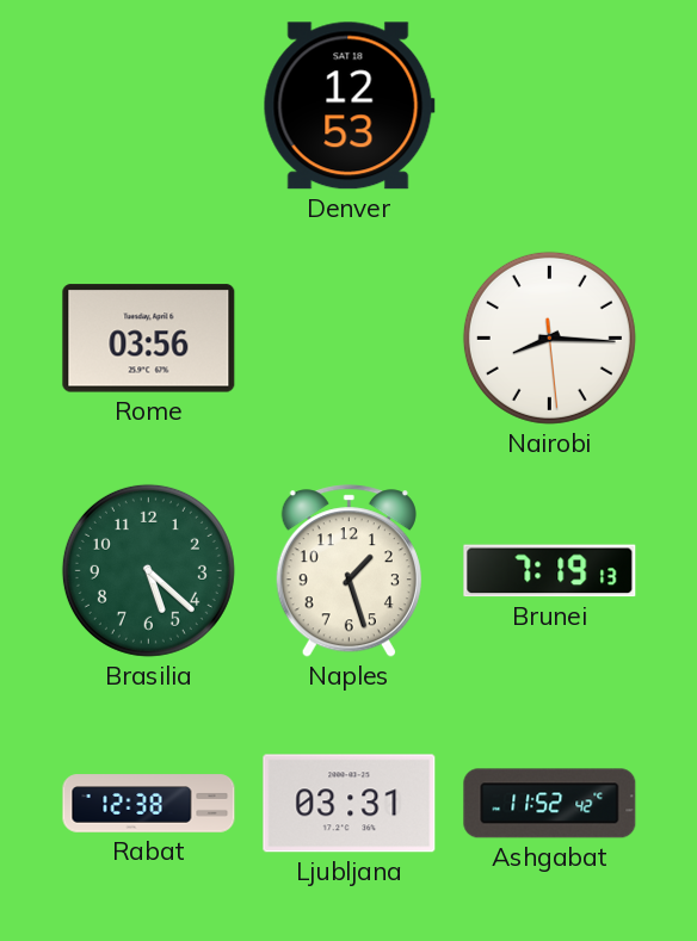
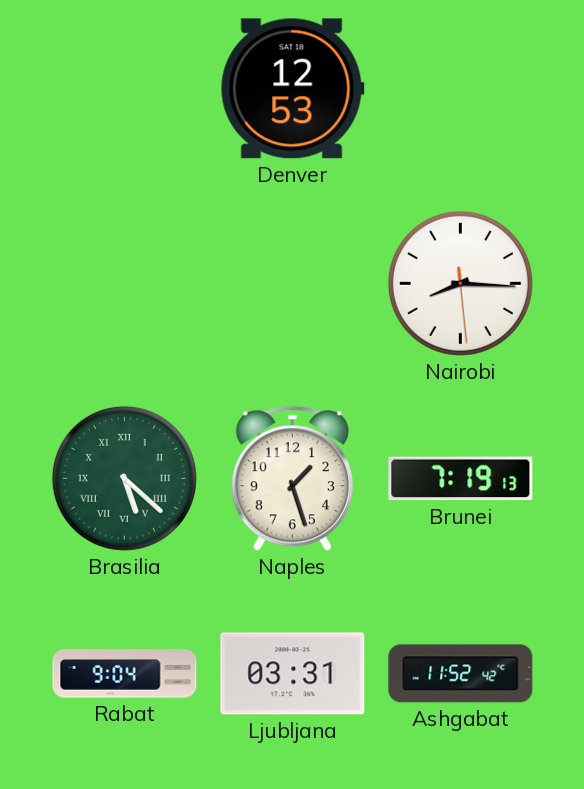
Rome: 03:56 -> none
Brasilia numerals: Arabic -> Roman
Rabat: 12:38 -> 9:04
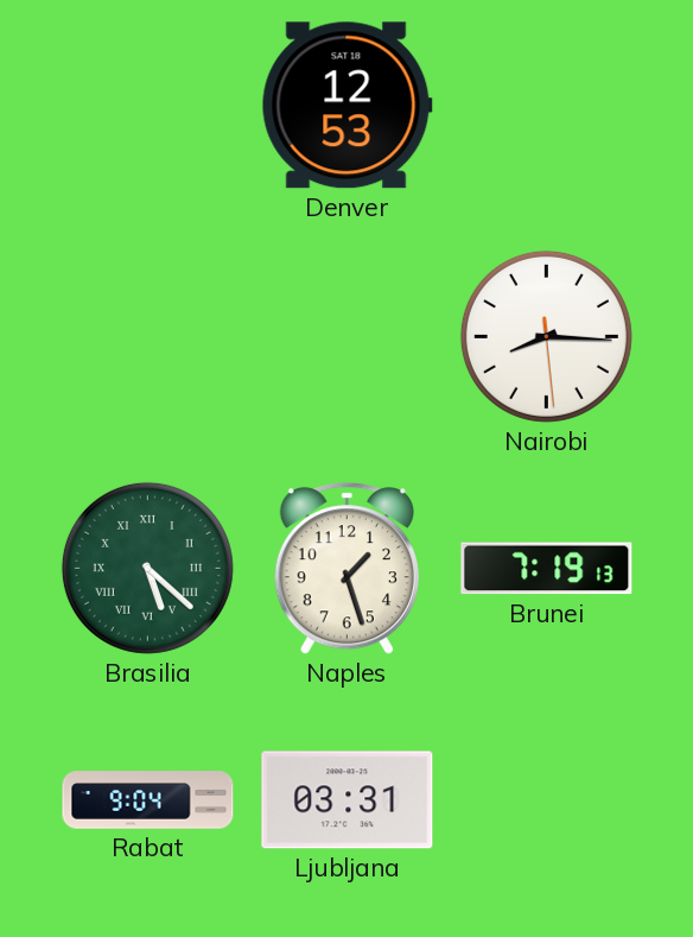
Ashgabat: 11:52 -> none
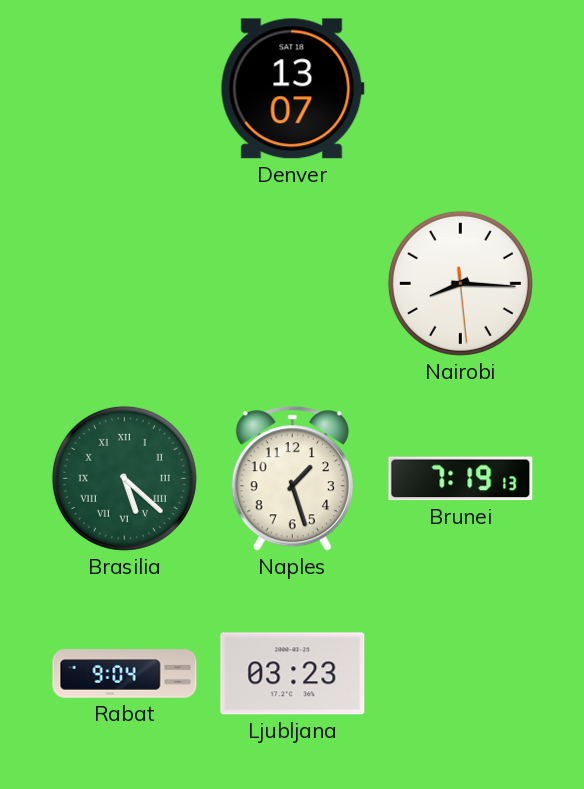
Denver: 12:53 -> 13:07
Ljubljana: 03:31 -> 03:23
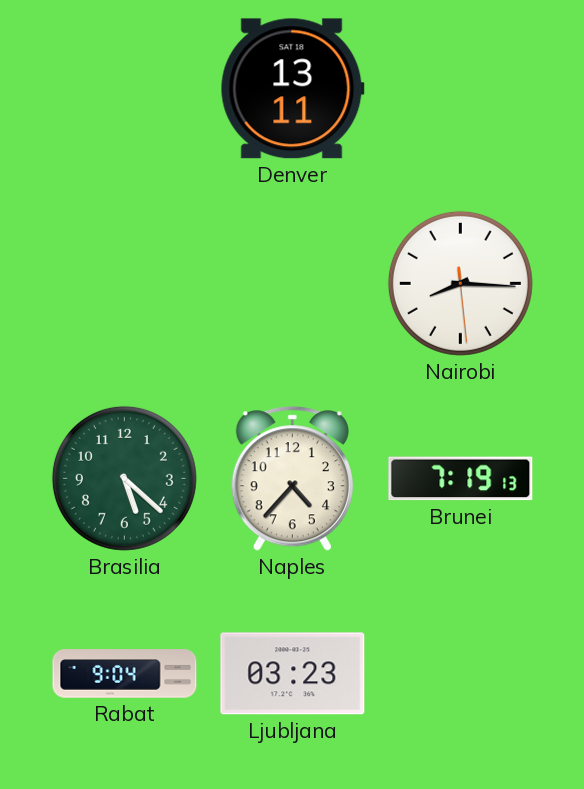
Denver: 13:07 -> 13:11
Brasilia numerals: Roman -> Arabic
Naples: 1:27 -> 4:37
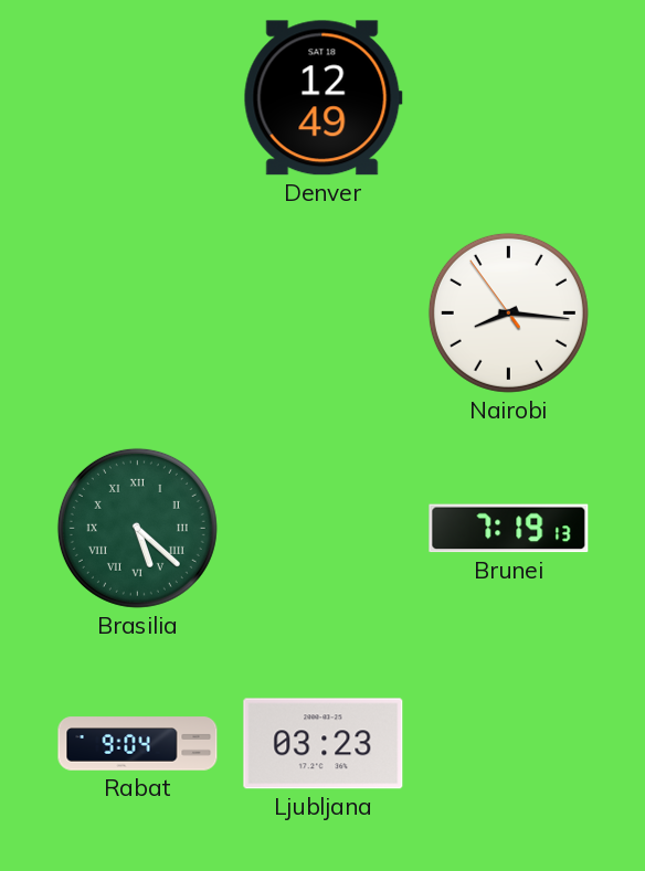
Denver: 13:11 -> 12:49
Nairobi: 8:15:29 -> 8:15:54
Brasilia numerals: Arabic -> Roman
Naples: 4:37 -> none
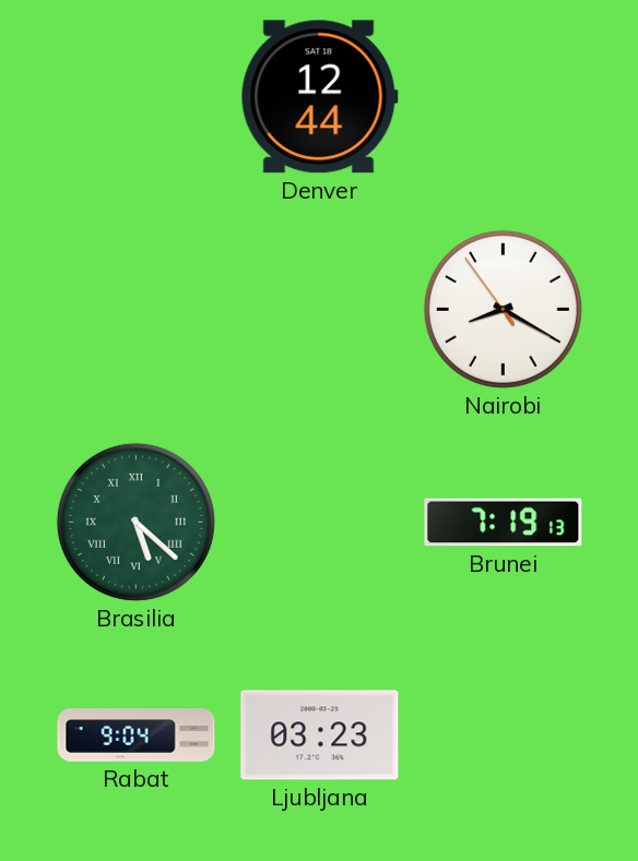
Denver: 12:49 -> 12:44
Nairobi: 8:15 -> 8:19
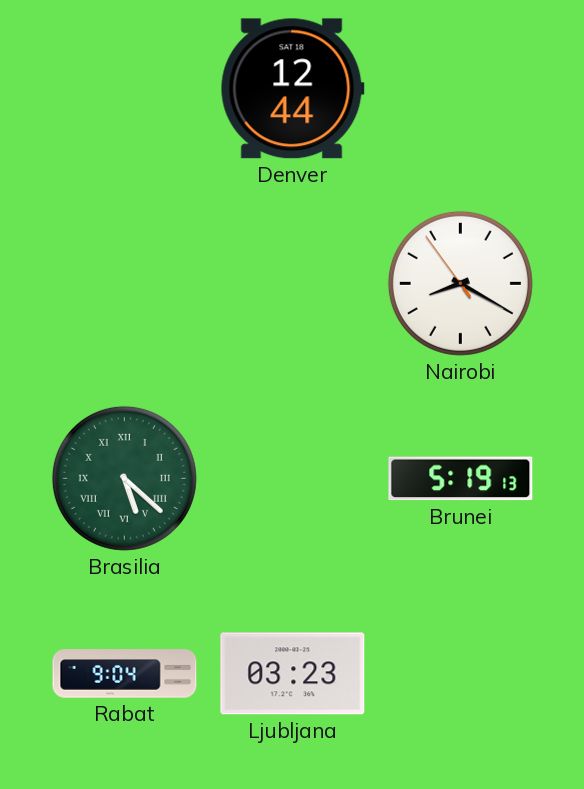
Brunei: 7:19 -> 5:19
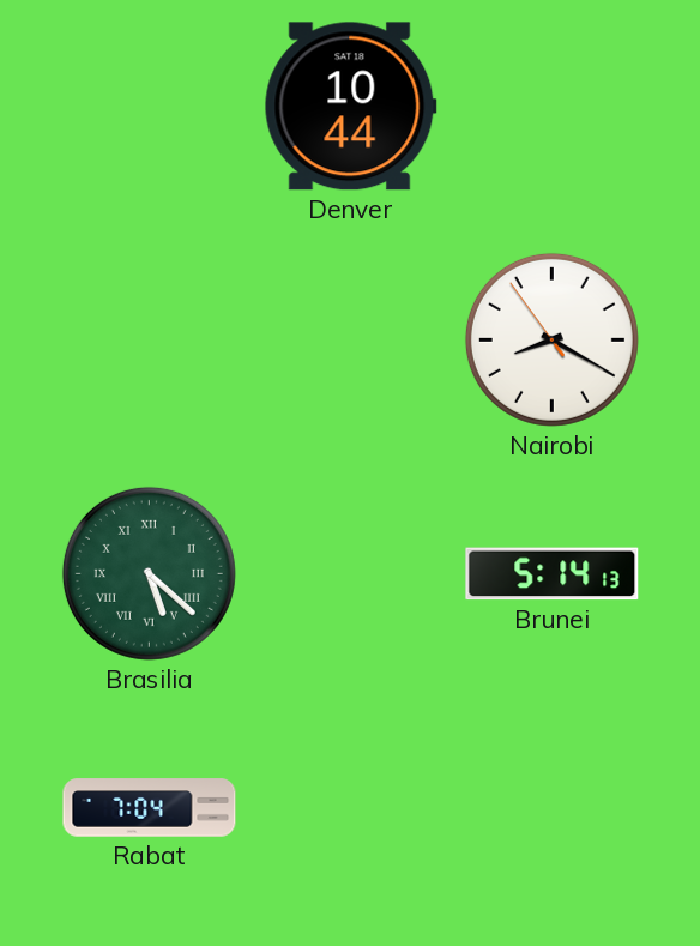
Denver: 12:44 -> 10:44
Brunei: 5:19 -> 5:14
Rabat: 9:04 -> 7:04
Ljubljana: 03:23 -> none
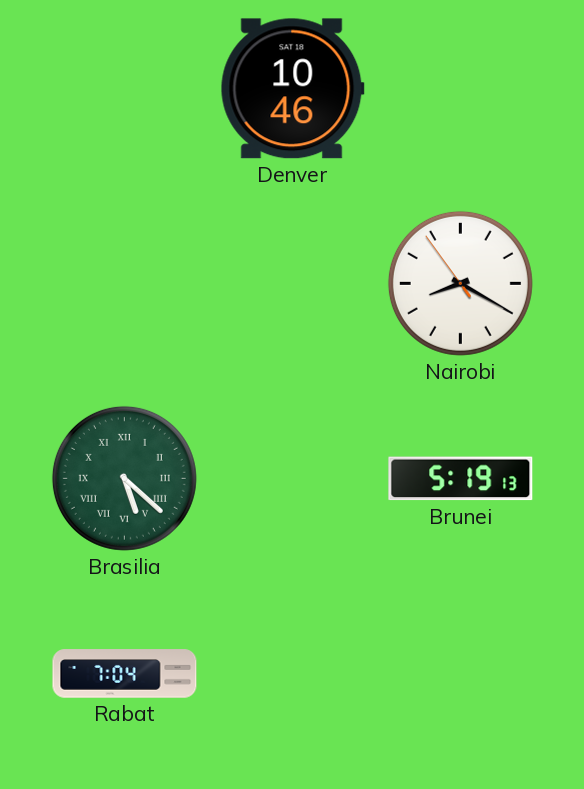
Denver: 10:44 -> 10:46
Brunei: 5:14 -> 5:19
